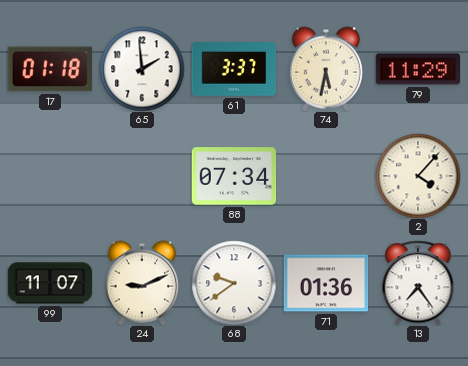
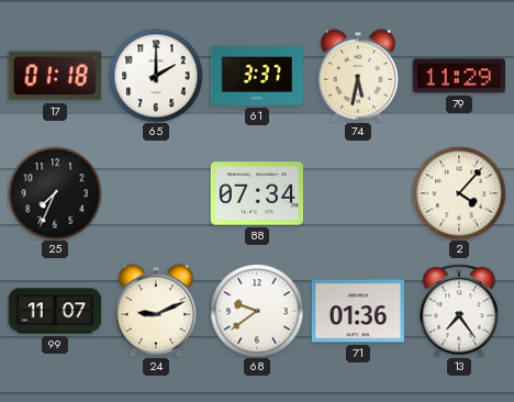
65: 1:59 -> 2:00
25: none -> 7:34
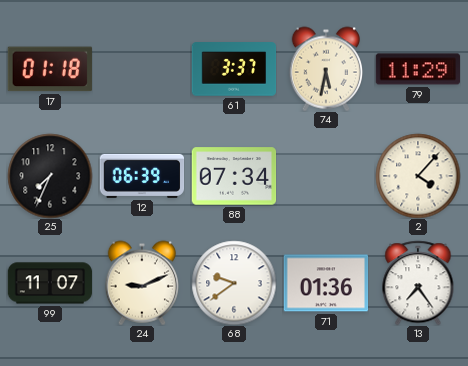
65: 2:00 -> none
12: none -> 06:39
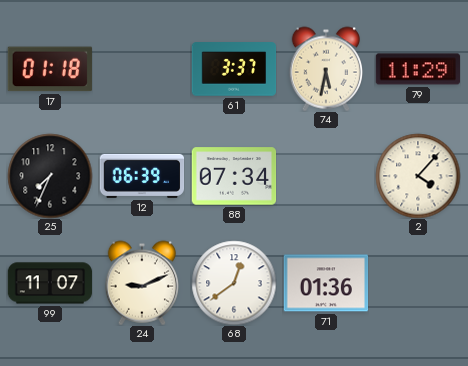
68: 9:39 -> 12:39
13: 7:24 -> none
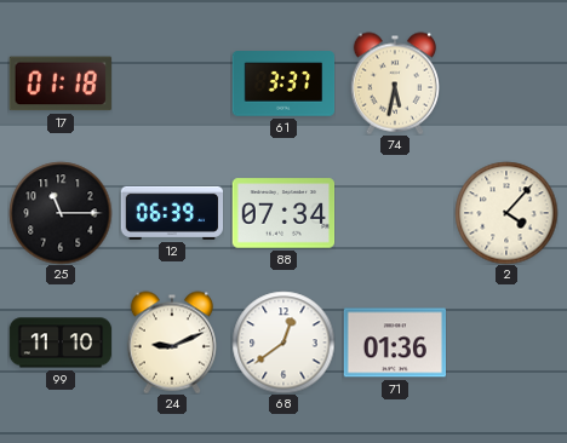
79: 11:29 -> none
25: 7:34 -> 11:15
99: 11:07 -> 11:10
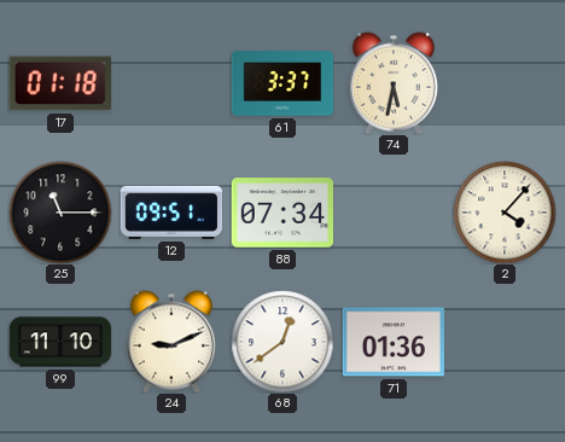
12: 06:39 -> 09:51
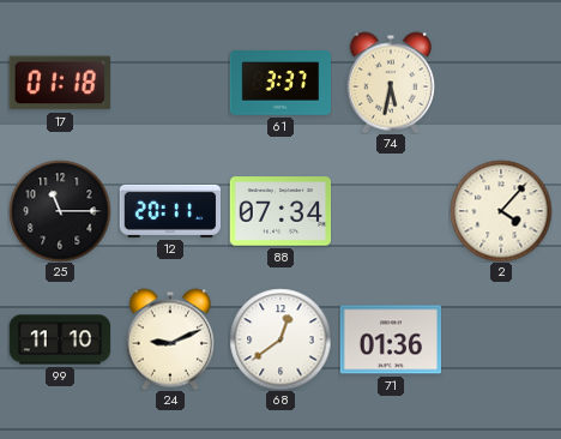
12: 09:51 -> 20:11
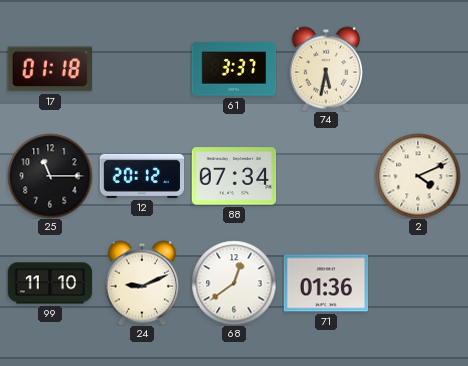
12: 20:11 -> 20:12
2: 4:07 -> 4:11
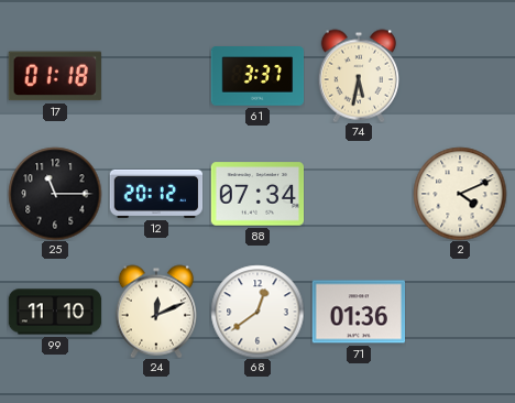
24: 9:11 -> 12:11
